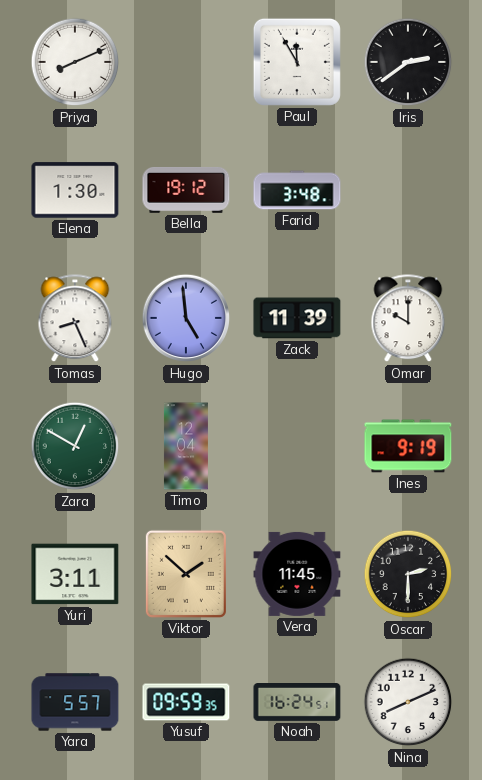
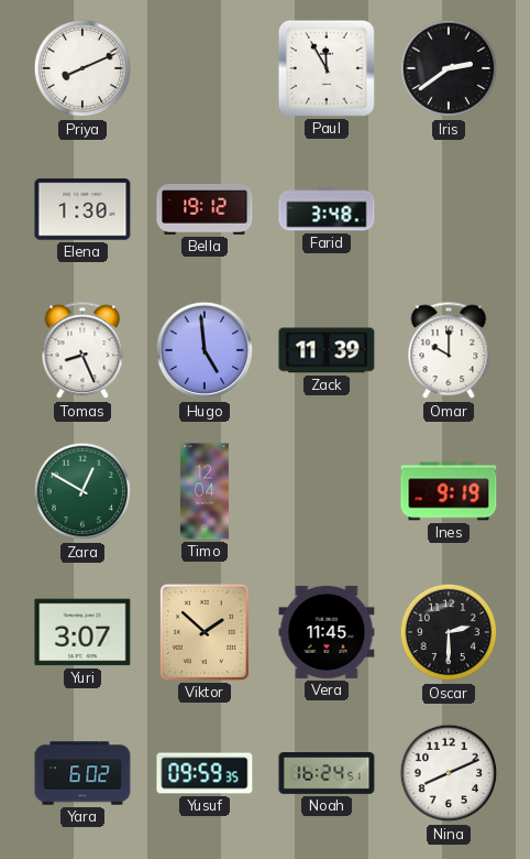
Yuri: 3:11 -> 3:07
Yara: 5:57 -> 6:02
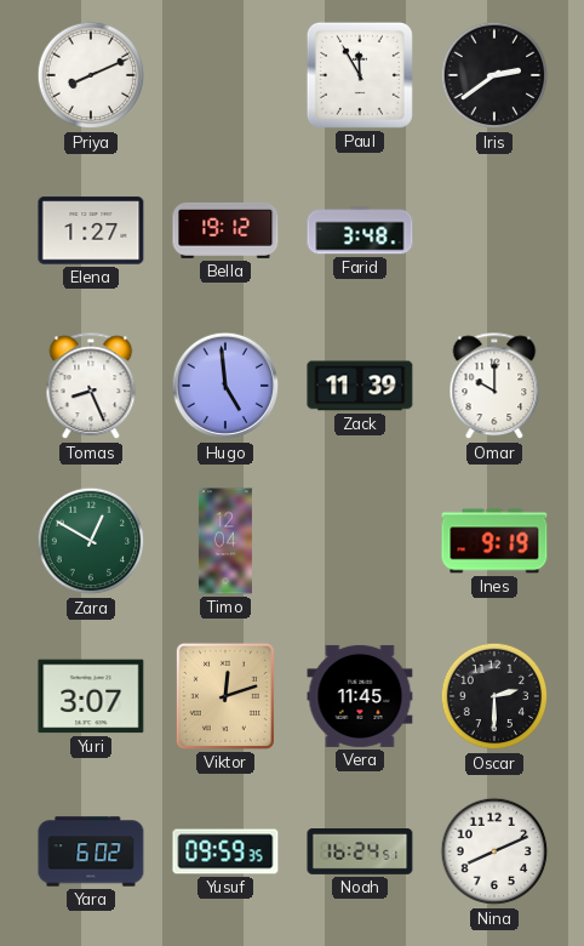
Elena: 1:30 -> 1:27
Viktor: 1:52 -> 12:12
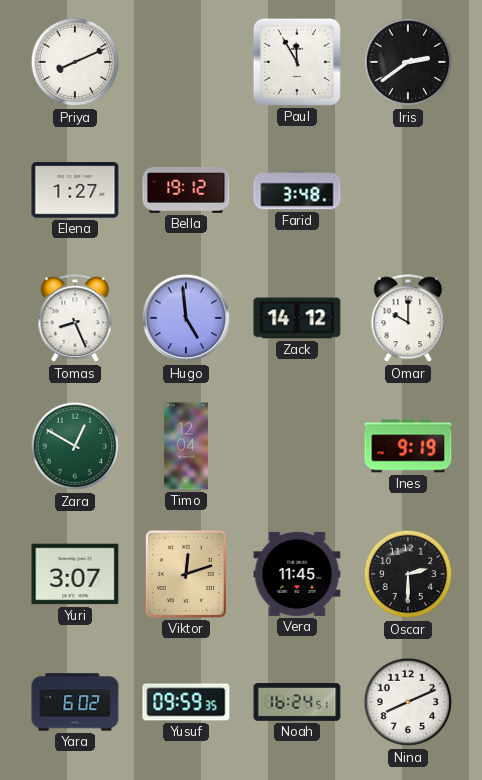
Zack: 11:39 -> 14:12
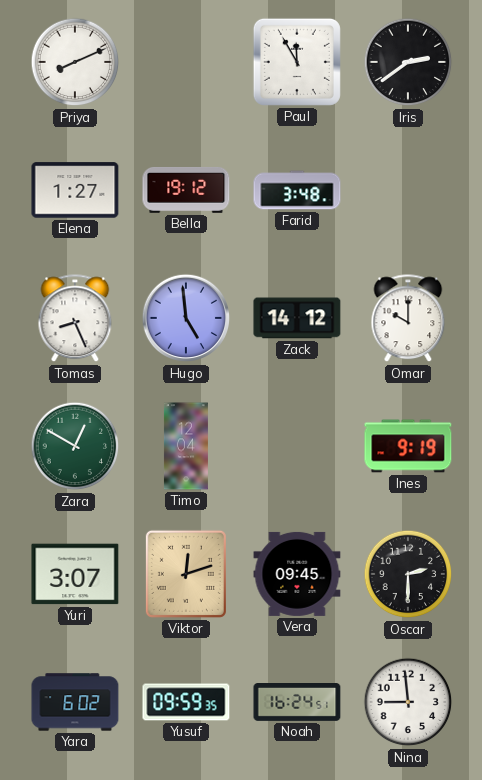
Vera: 11:45 -> 09:45
Nina: 8:11 -> 8:59
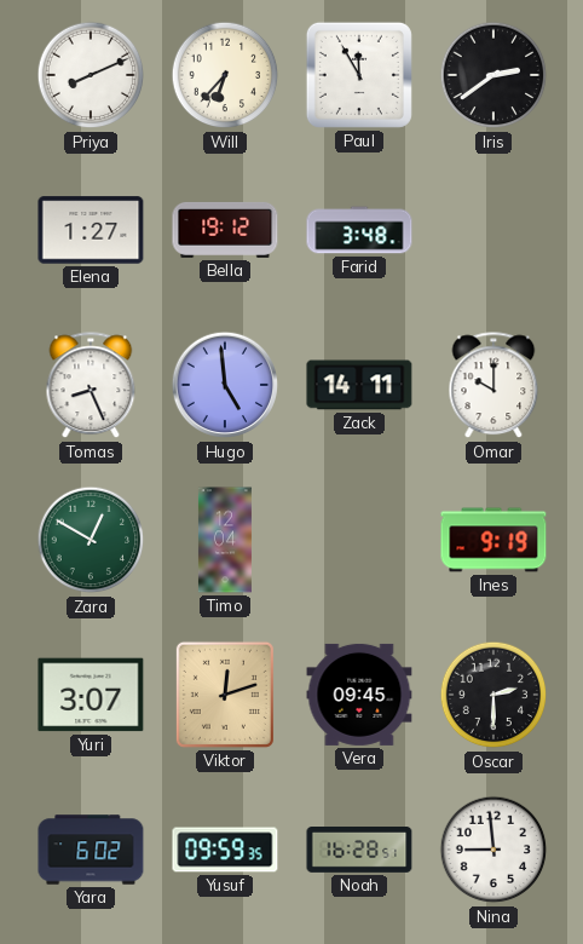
Will: none -> 6:37
Zack: 14:12 -> 14:11
Noah: 16:24 -> 16:28
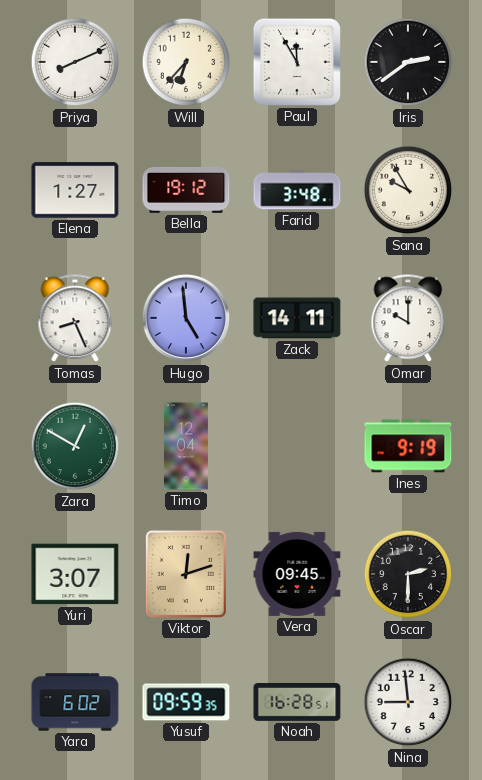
Sana: none -> 9:55
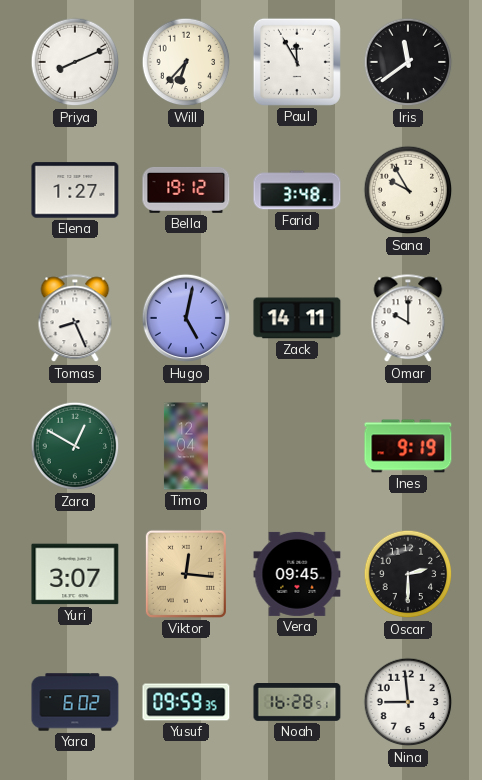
Iris: 2:39 -> 11:39
Hugo: 4:59 -> 5:02
Viktor: 12:12 -> 12:16
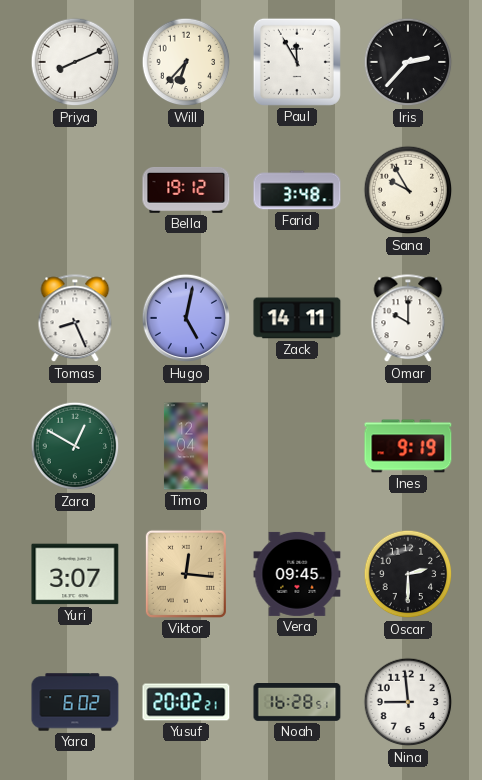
Iris: 11:39 -> 2:37
Elena: 1:27 -> none
Yusuf: 09:59 -> 20:02
